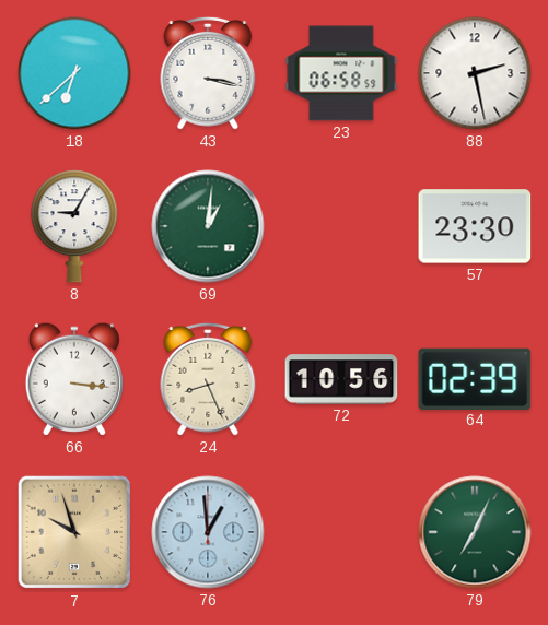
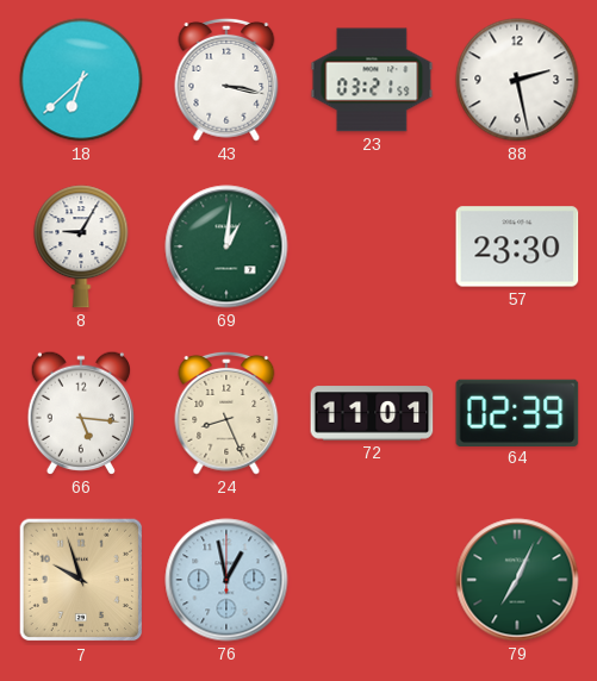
23: 06:58 -> 03:21
66: 3:16 -> 5:16
72: 10:56 -> 11:01
76: 12:59 -> 12:58
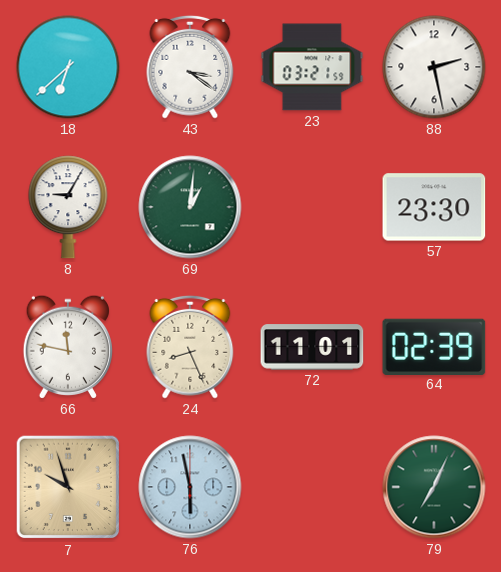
43: 3:17 -> 3:21
66: 5:16 -> 11:47
76: 12:58 -> 5:58
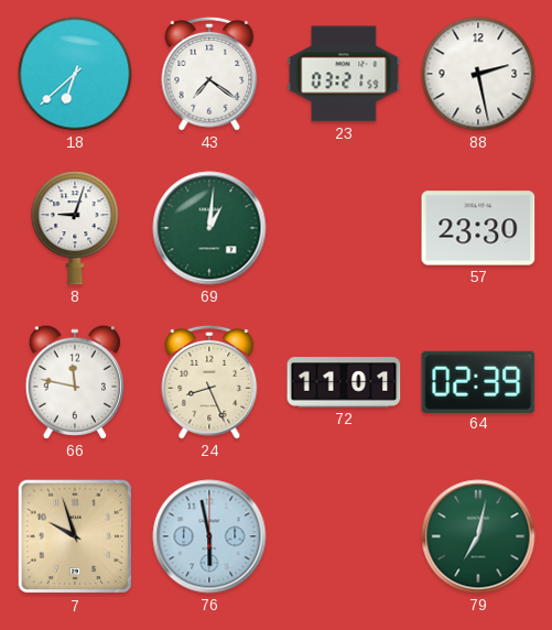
43: 3:21 -> 7:21
8: 9:05 -> 9:03
79: 7:04 -> 7:02
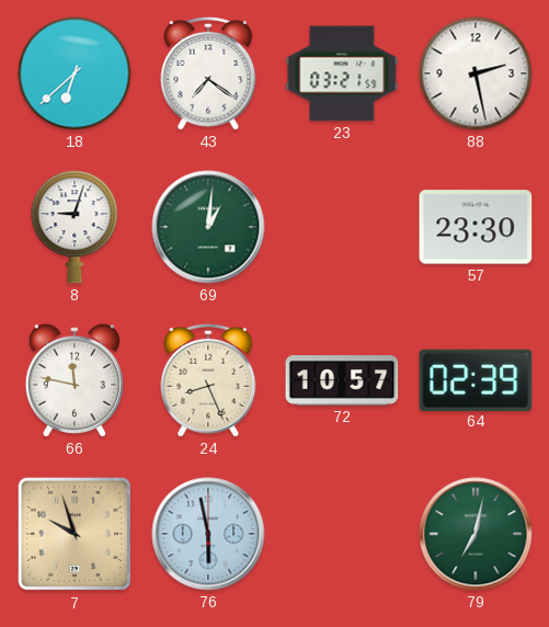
72: 11:01 -> 10:57
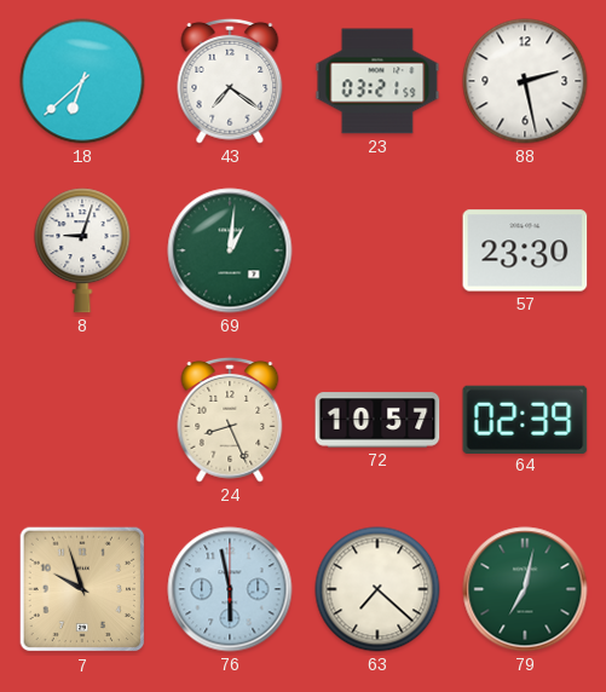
66: 11:47 -> none
63: none -> 7:22
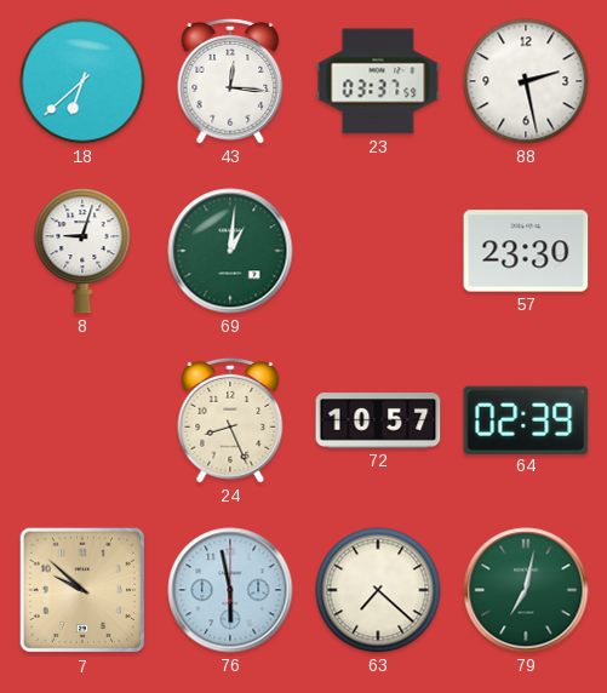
43: 7:21 -> 12:16
23: 03:21 -> 03:37
7: 9:57 -> 9:52
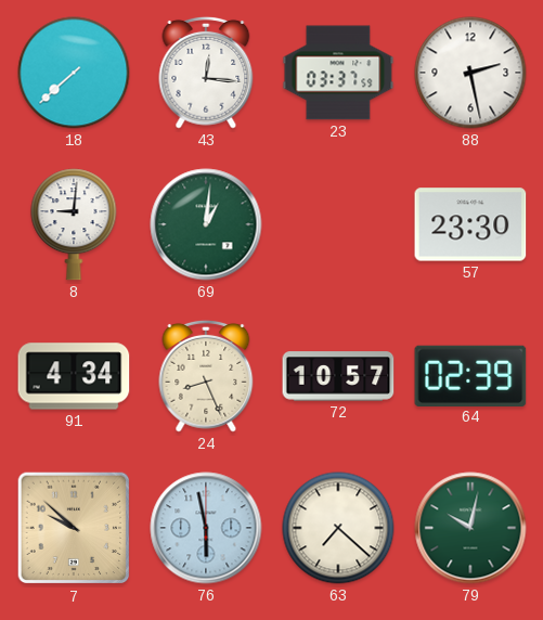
18: 6:38 -> 7:38
8: 9:03 -> 9:01
91: none -> 4:34
79: 7:02 -> 10:02
